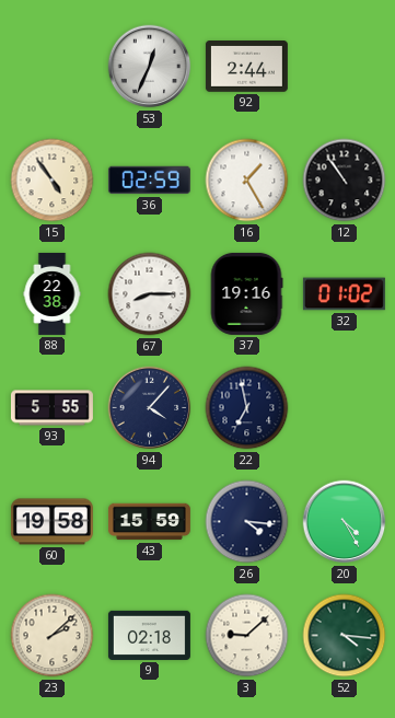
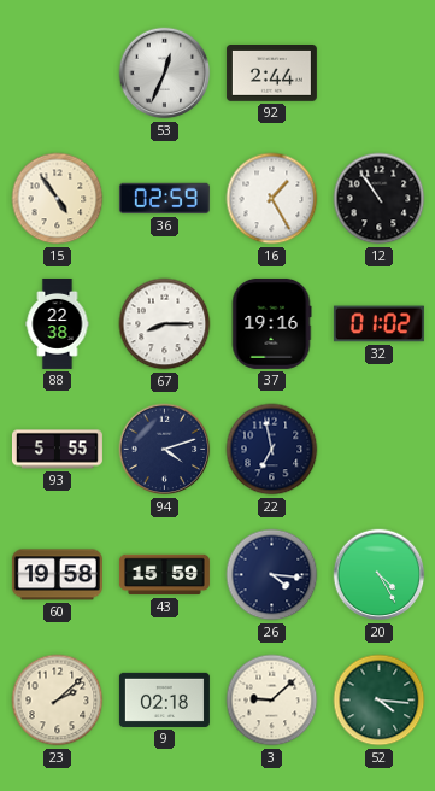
94: 4:07 -> 4:12
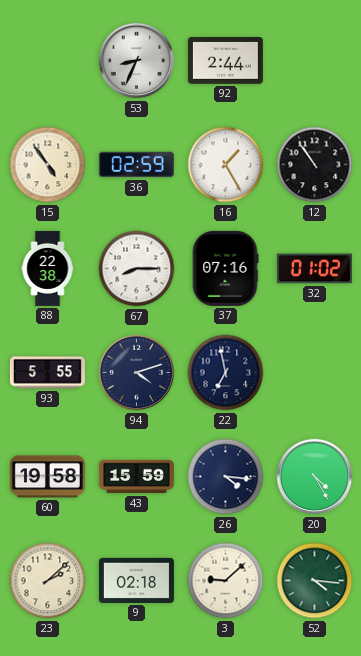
53: 12:34 -> 8:34
37: 19:16 -> 07:16
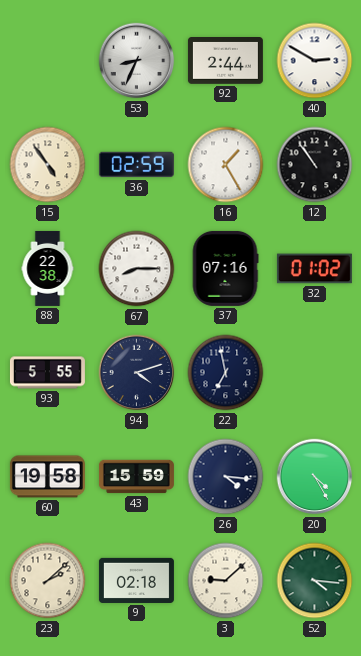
40: none -> 2:50
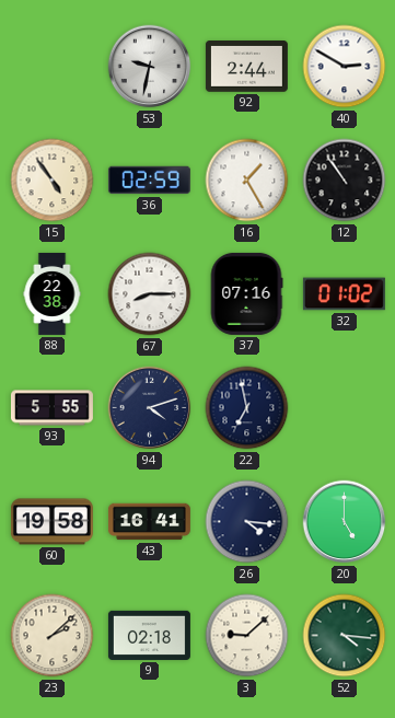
53: 8:34 -> 9:32
43: 15:59 -> 16:41
20: 4:25 -> 5:00
